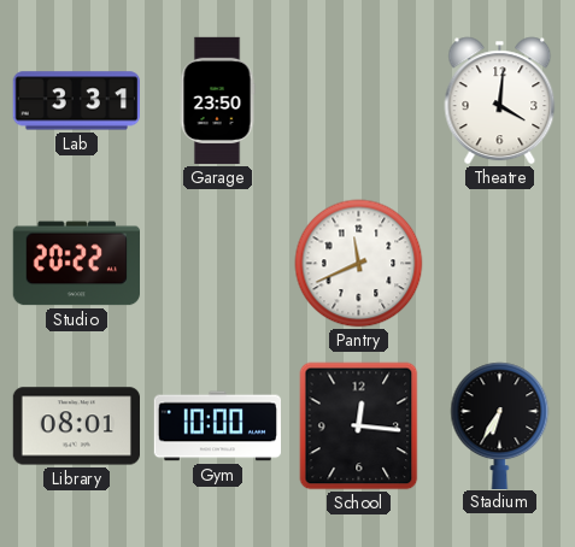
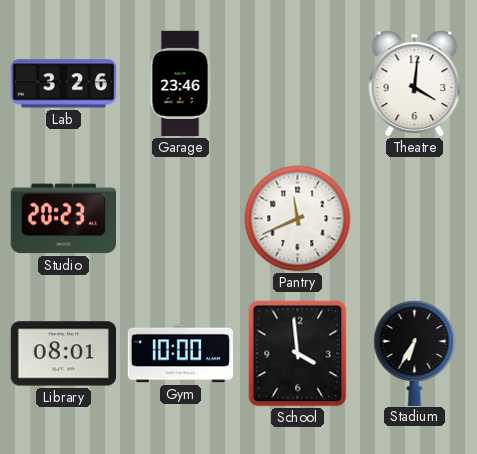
Lab: 3:31 -> 3:26
Garage: 23:50 -> 23:46
Studio: 20:22 -> 20:23
School: 12:16 -> 3:59
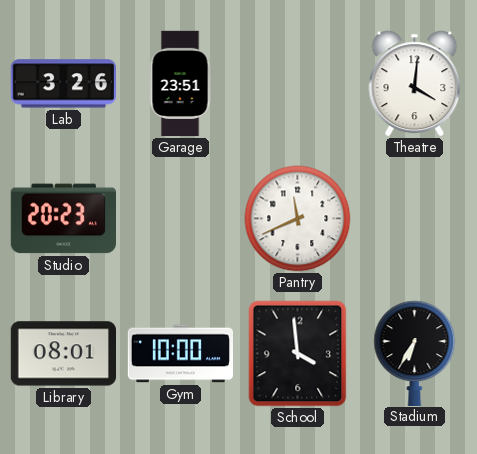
Garage: 23:46 -> 23:51
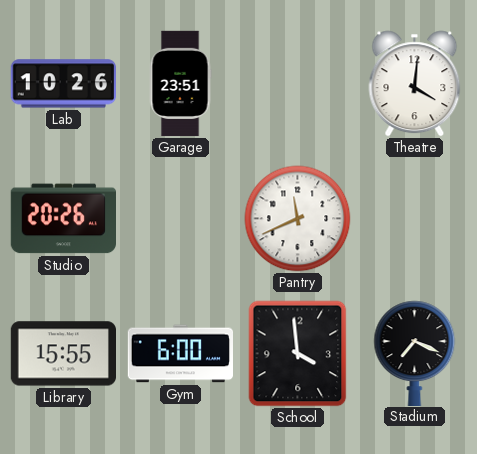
Lab: 3:26 -> 10:26
Studio: 20:23 -> 20:26
Library: 08:01 -> 15:55
Gym: 10:00 -> 6:00
Stadium: 6:35 -> 7:19
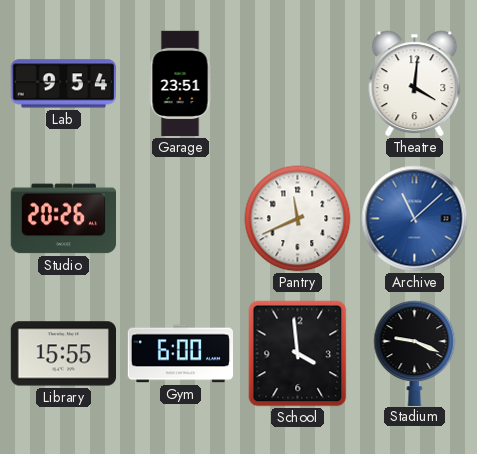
Lab: 10:26 -> 9:54
Archive: none -> 11:08
Stadium: 7:19 -> 9:19
